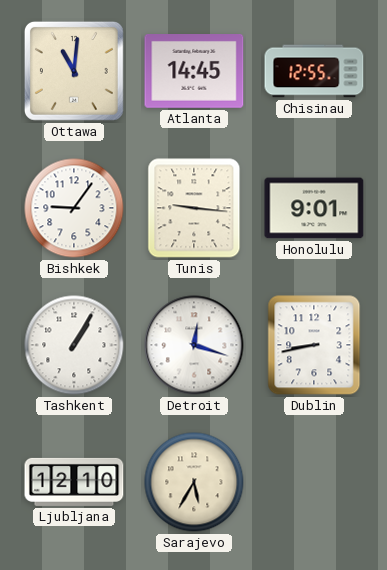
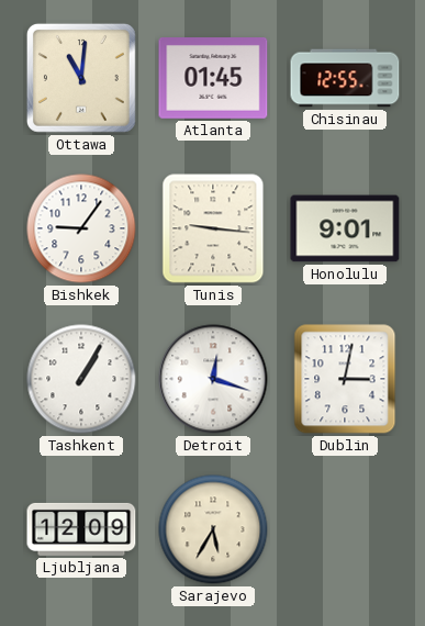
Atlanta: 14:45 -> 01:45
Dublin: 8:43 -> 3:02
Ljubljana: 12:10 -> 12:09
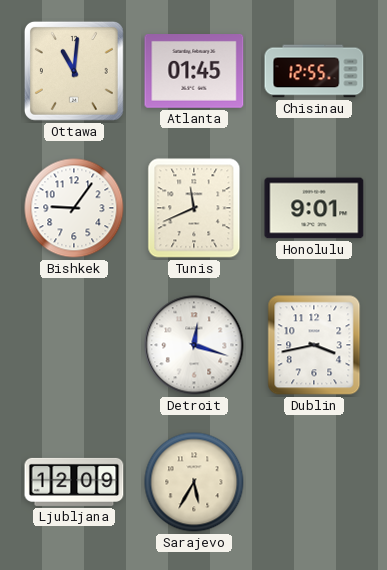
Tunis: 9:16 -> 11:41
Tashkent: 1:05 -> none
Dublin: 3:02 -> 3:43
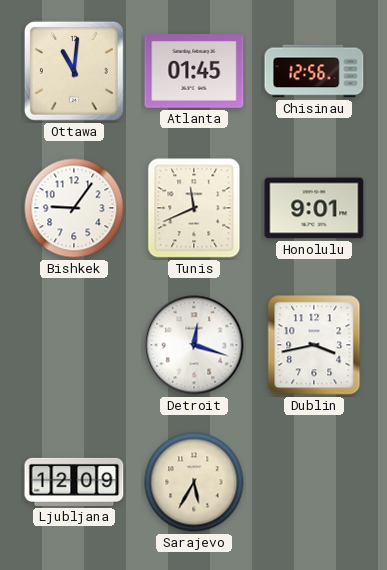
Chisinau: 12:55 -> 12:56
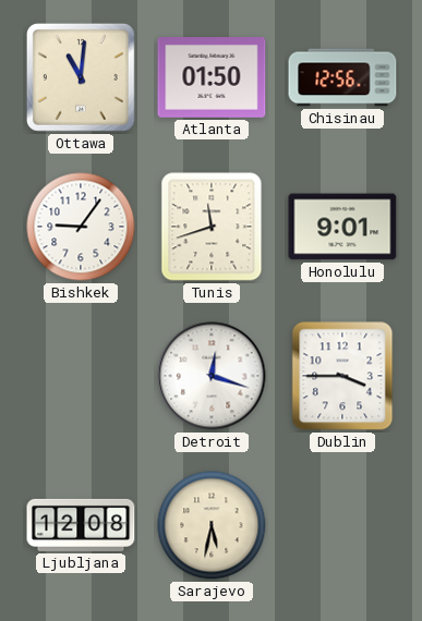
Atlanta: 01:45 -> 01:50
Tunis: 11:41 -> 11:42
Dublin: 3:43 -> 3:45
Ljubljana: 12:09 -> 12:08
Sarajevo: 5:35 -> 5:32
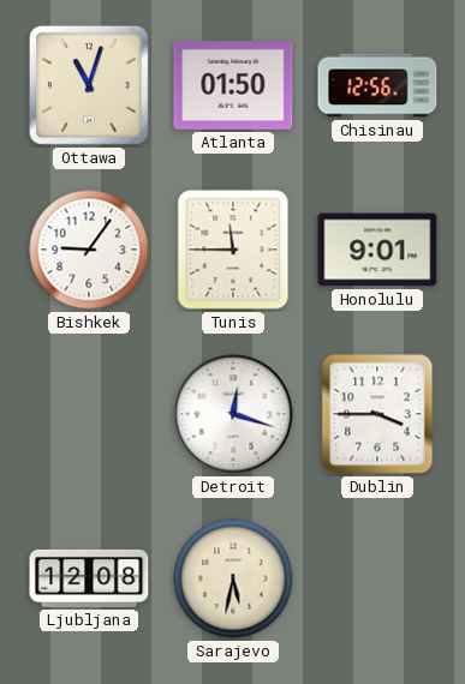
Ottawa: 11:01 -> 11:03
Tunis: 11:42 -> 11:45
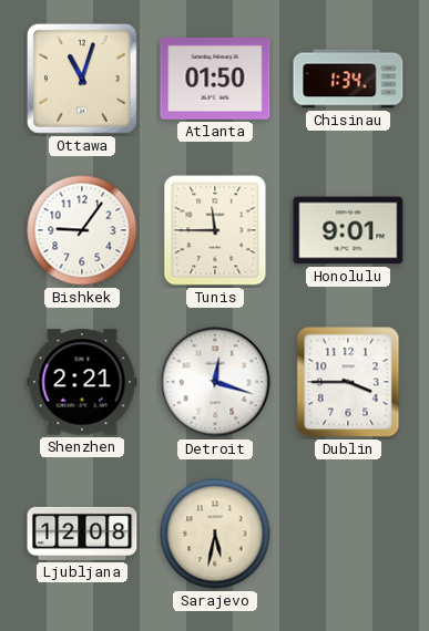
Chisinau: 12:56 -> 1:34
Shenzhen: none -> 2:21
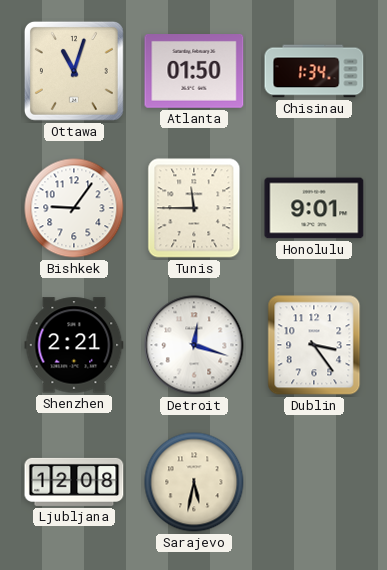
Dublin: 3:45 -> 3:24
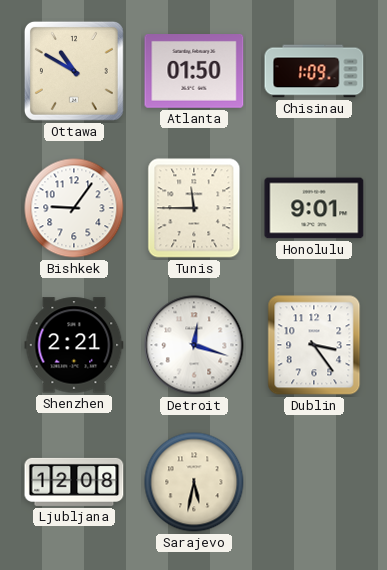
Ottawa: 11:03 -> 10:50
Chisinau: 1:34 -> 1:09
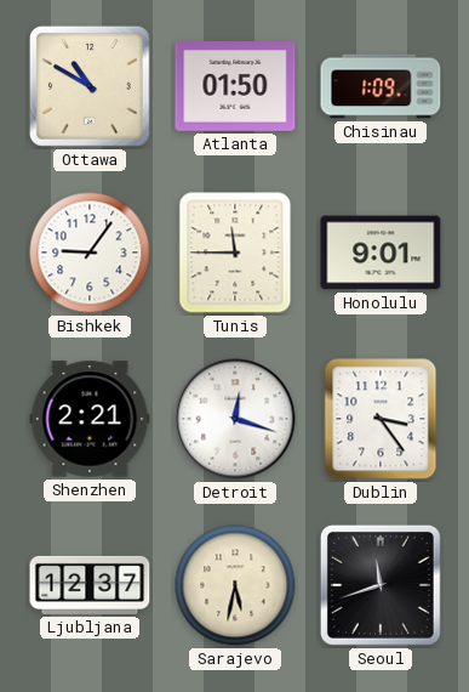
Ljubljana: 12:08 -> 12:37
Seoul: none -> 11:42
